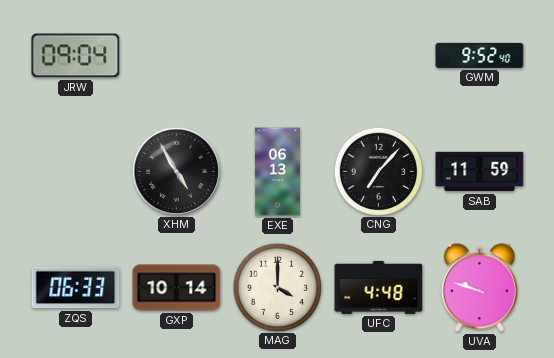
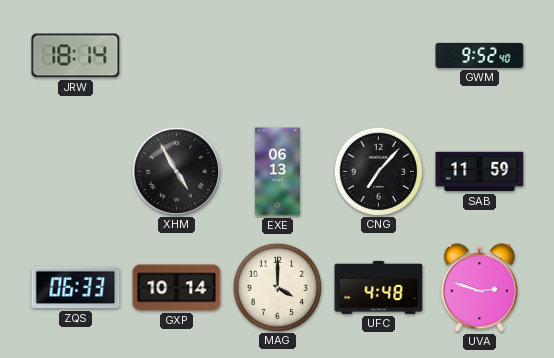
JRW: 09:04 -> 18:14
UVA: 9:48 -> 2:48
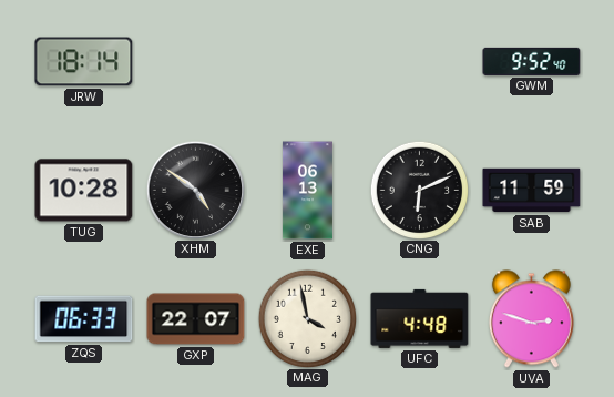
TUG: none -> 10:28
XHM: 4:55 -> 4:51
CNG: 7:07 -> 6:11
GXP: 10:14 -> 22:07
MAG: 4:00 -> 3:58
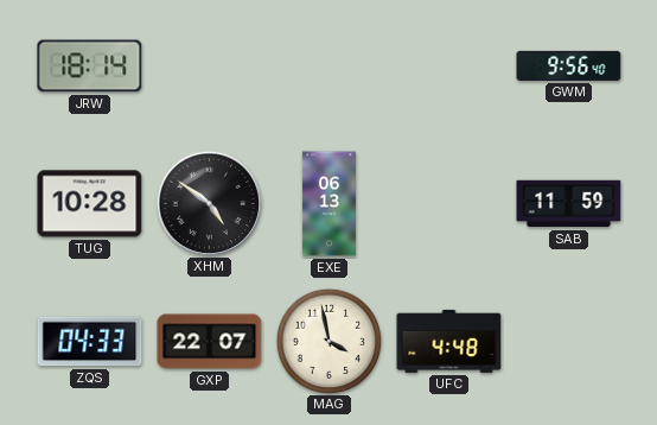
GWM: 9:52 -> 9:56
CNG: 6:11 -> none
ZQS: 06:33 -> 04:33
UVA: 2:48 -> none
